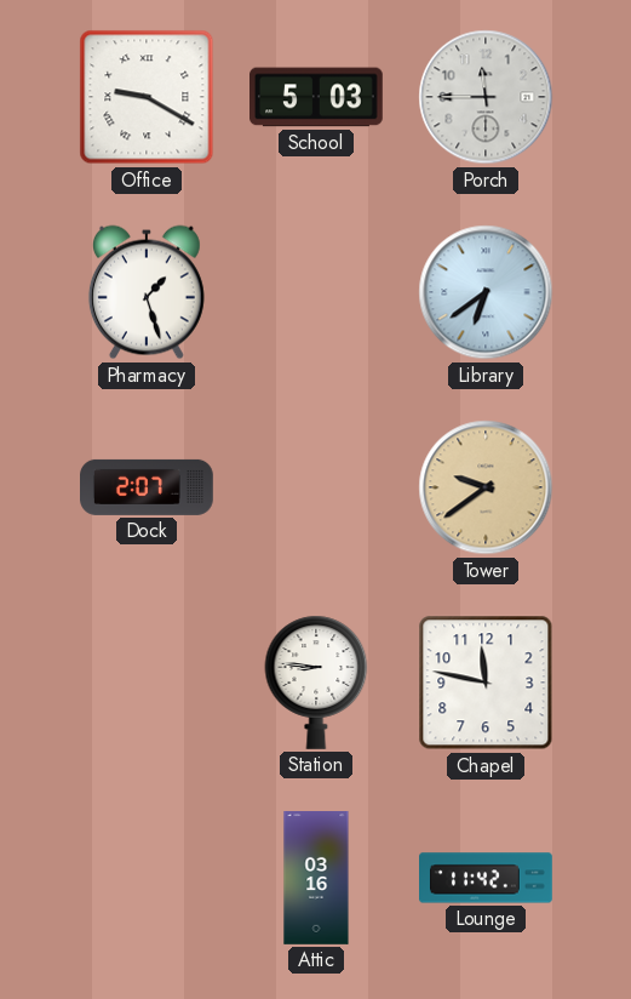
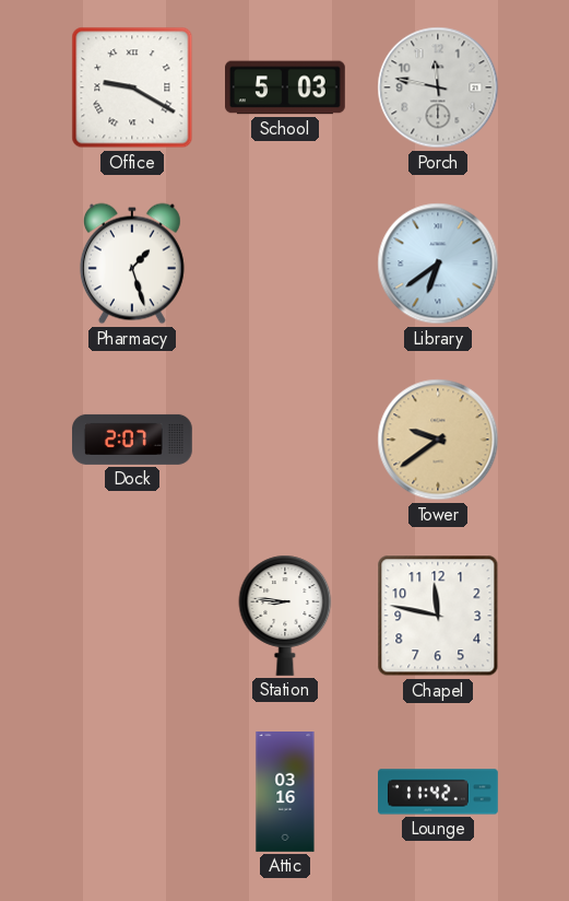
Porch: 11:45 -> 11:47
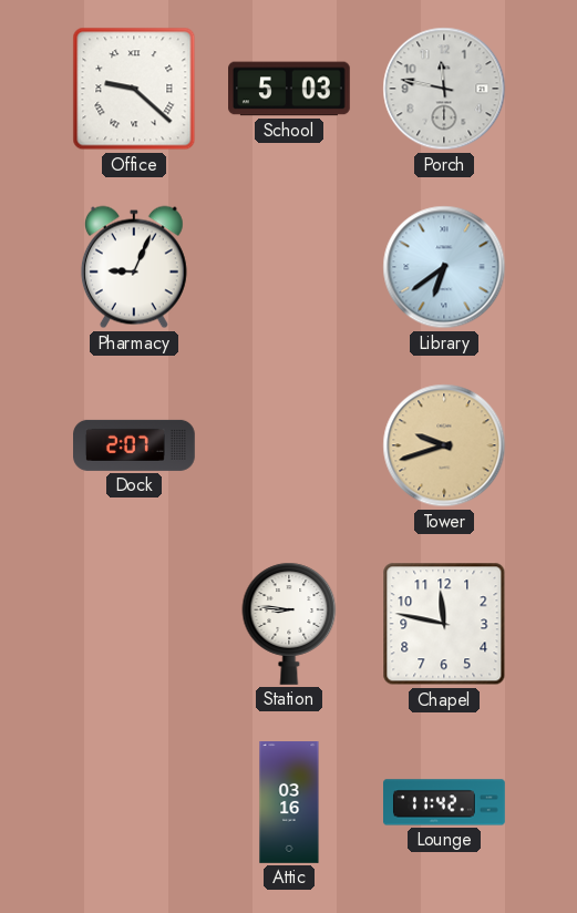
Office: 9:20 -> 9:22
Pharmacy: 1:27 -> 9:04
Tower: 9:39 -> 9:42
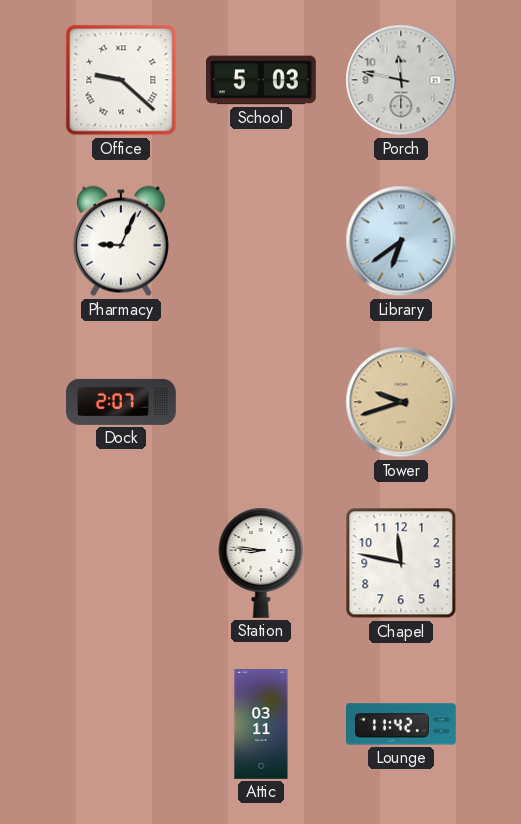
Attic: 03:16 -> 03:11
